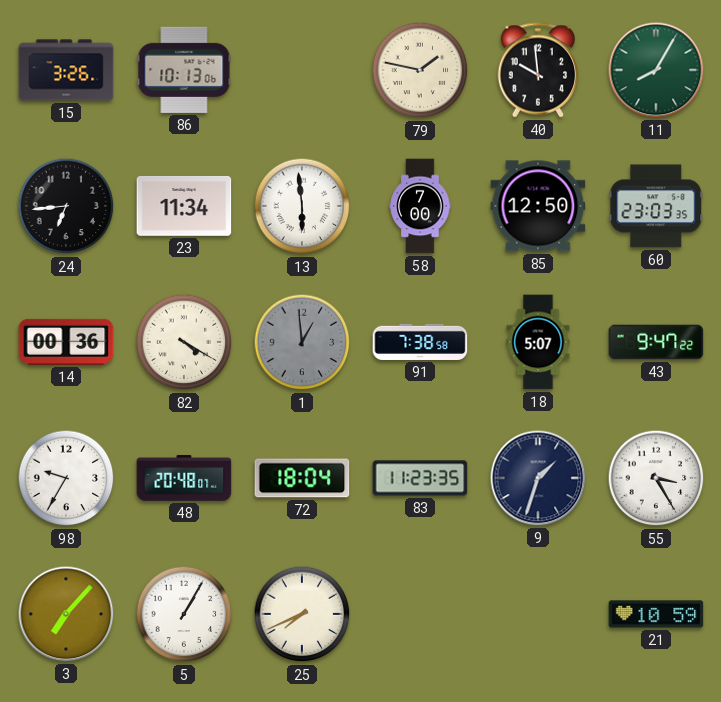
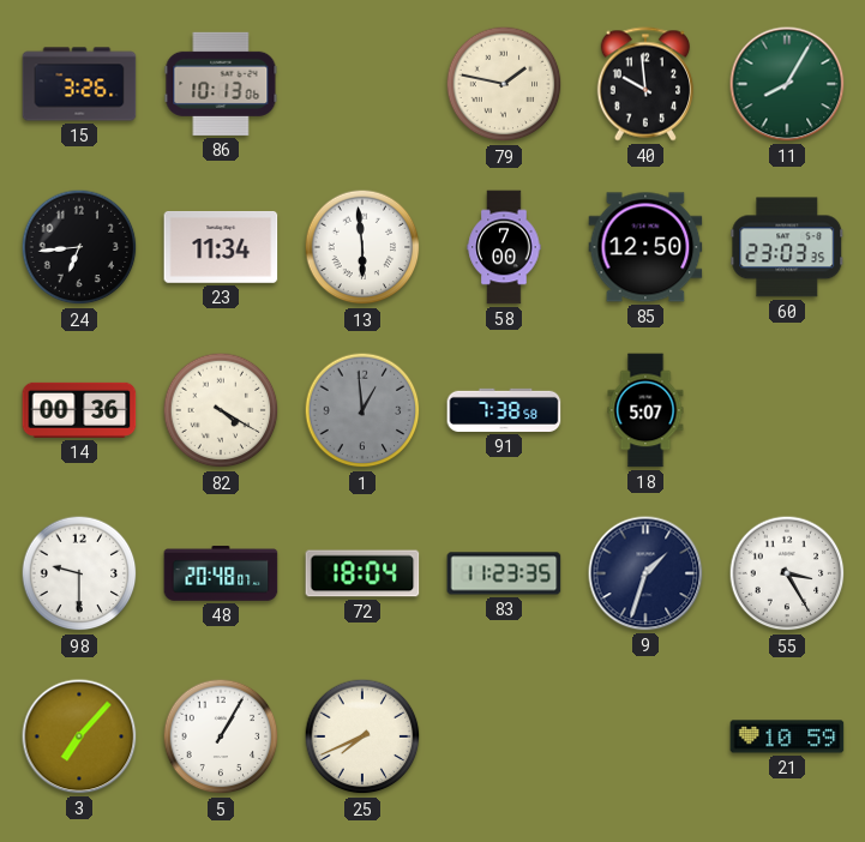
43: 9:47 -> none
98: 9:35 -> 9:30
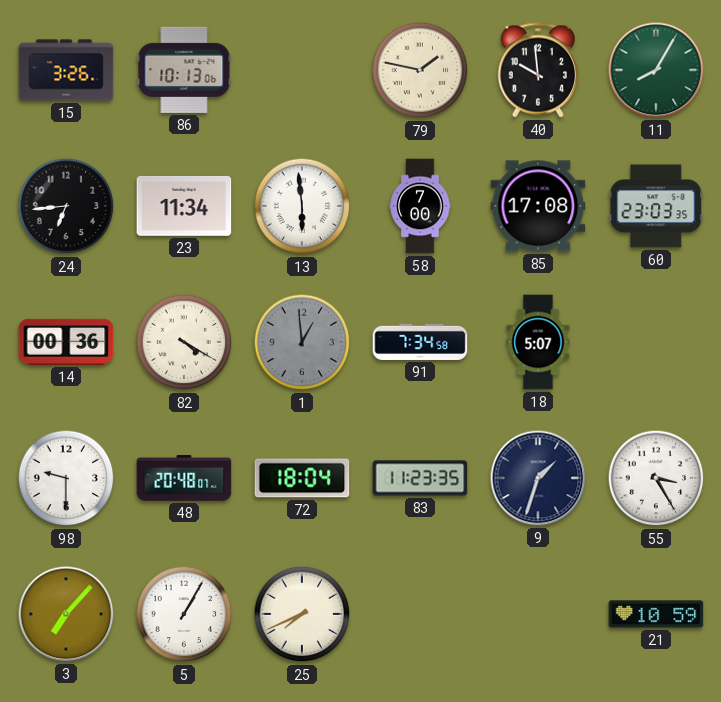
85: 12:50 -> 17:08
91: 7:38 -> 7:34
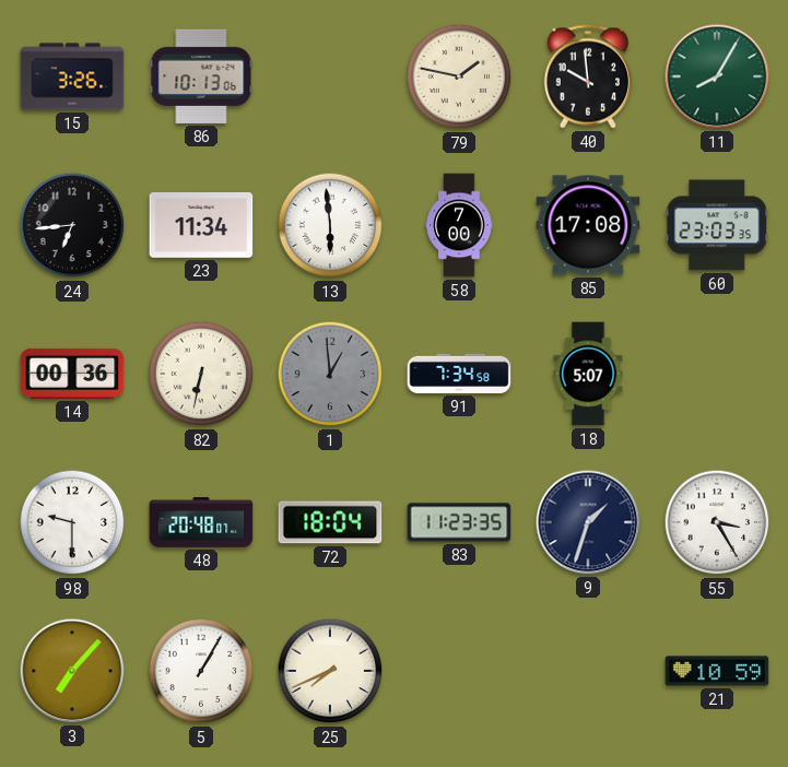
82: 4:20 -> 6:32
